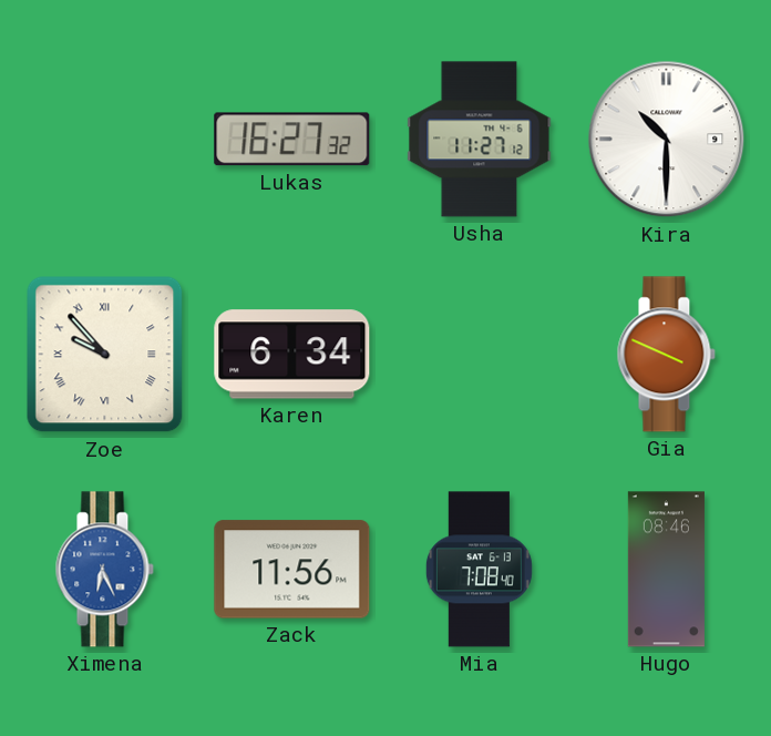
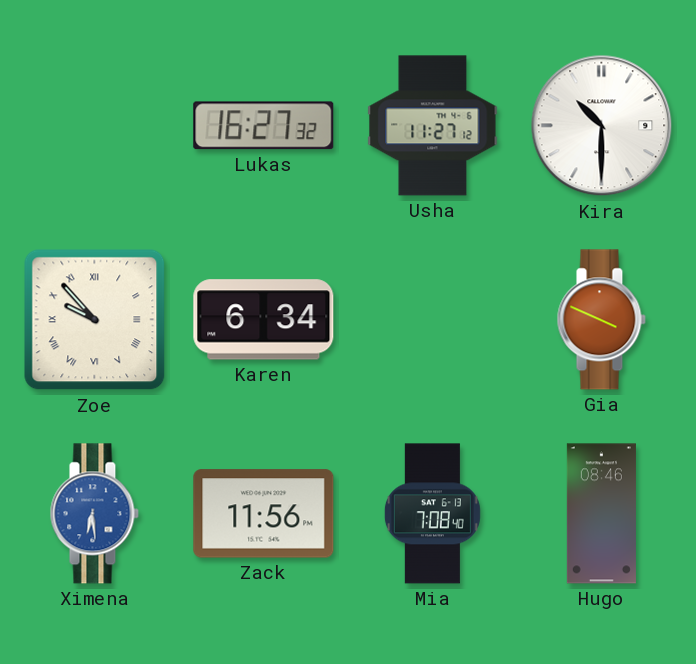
Ximena: 6:26 -> 6:29
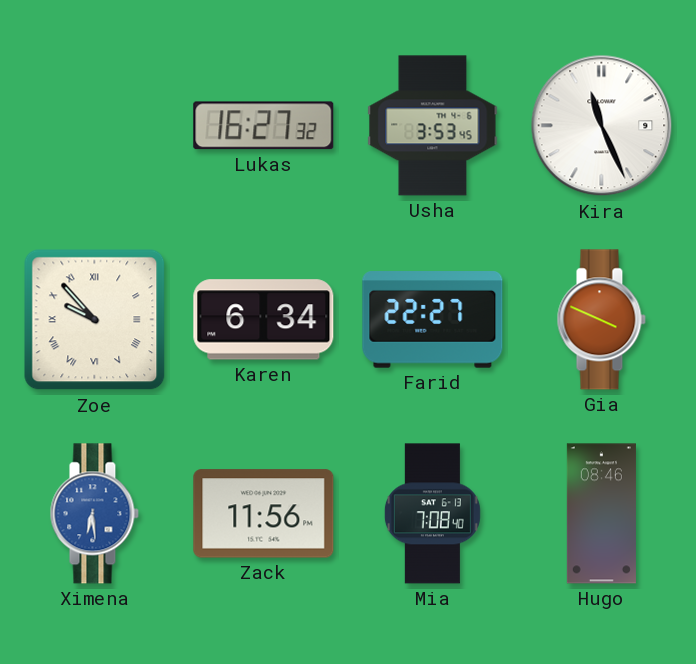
Usha: 11:27 -> 3:53
Kira: 10:30 -> 11:26
Farid: none -> 22:27
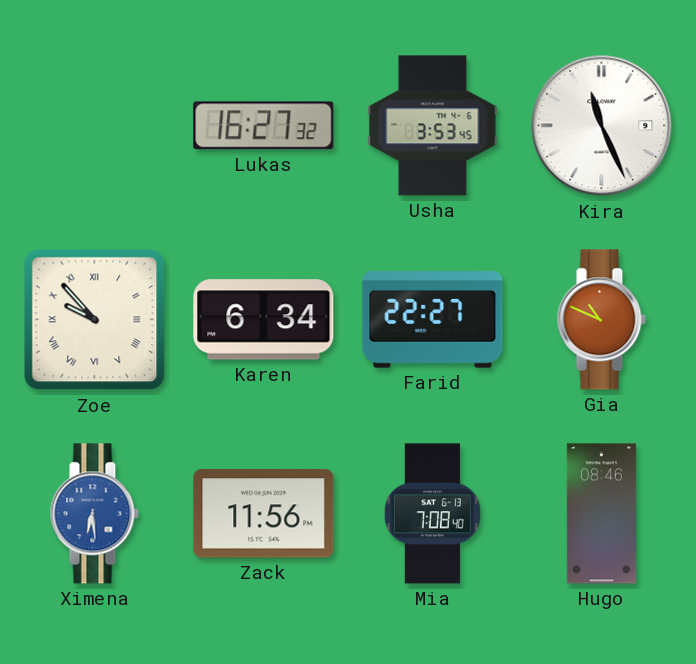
Gia: 3:49 -> 10:49
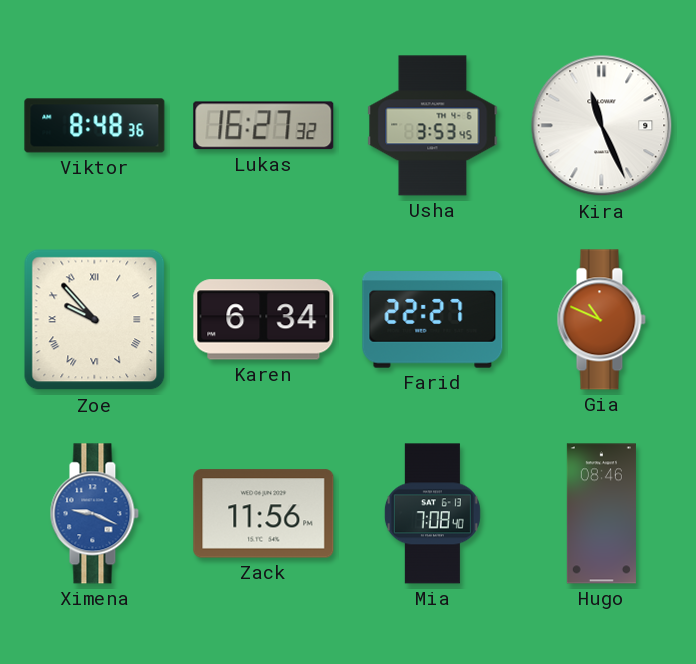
Viktor: none -> 8:48
Ximena: 6:29 -> 9:19
